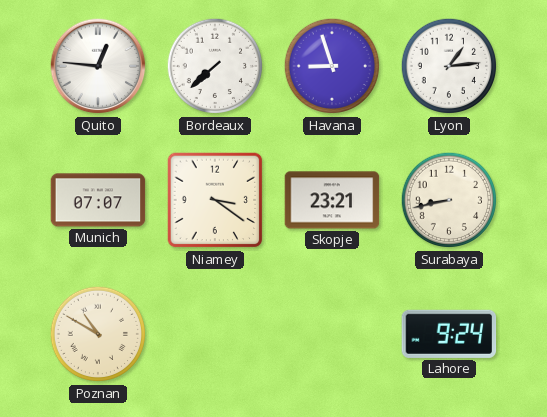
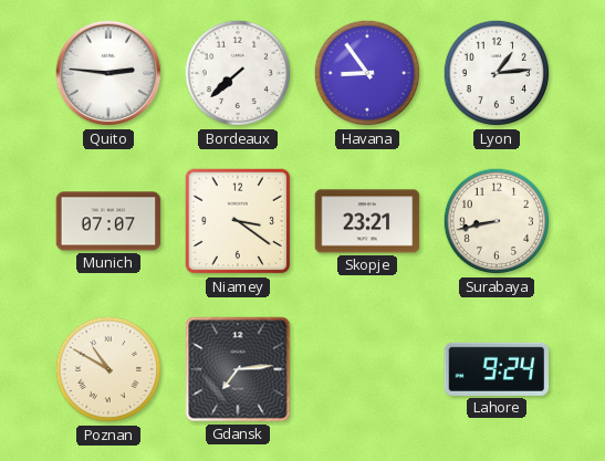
Quito: 12:46 -> 2:46
Havana: 8:57 -> 8:54
Gdansk: none -> 7:14
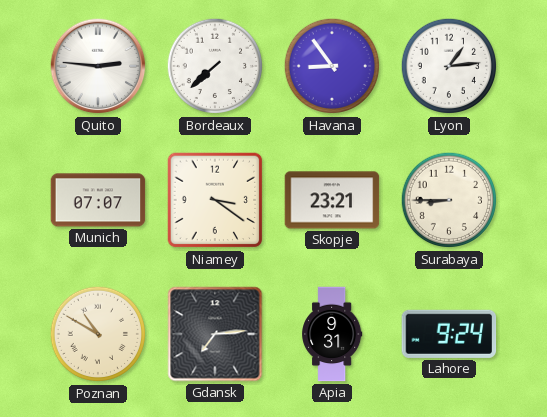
Surabaya: 8:43 -> 8:45
Apia: none -> 9:31
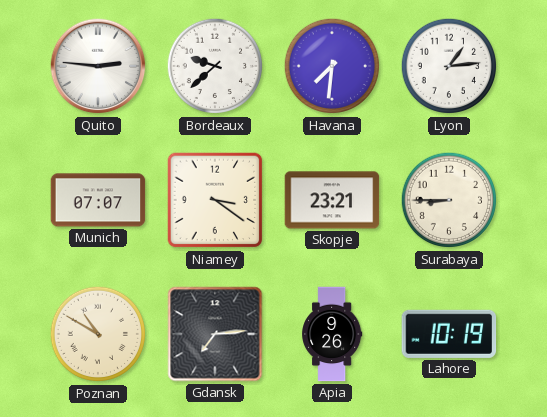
Bordeaux: 7:38 -> 9:38
Havana: 8:54 -> 7:31
Apia: 9:31 -> 9:26
Lahore: 9:24 -> 10:19
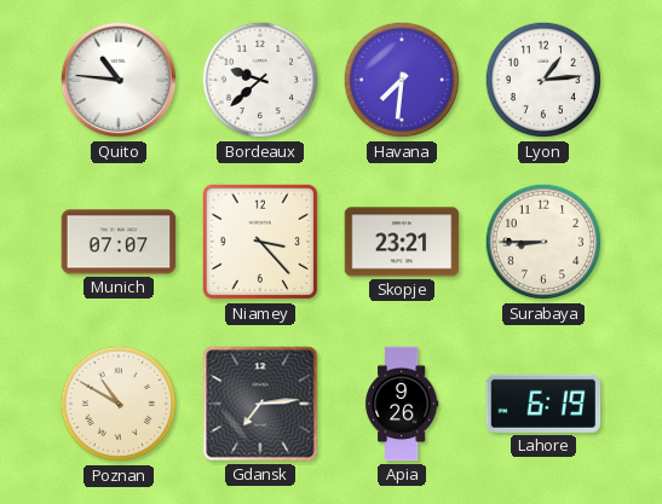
Quito: 2:46 -> 10:46
Niamey: 3:21 -> 3:23
Lahore: 10:19 -> 6:19
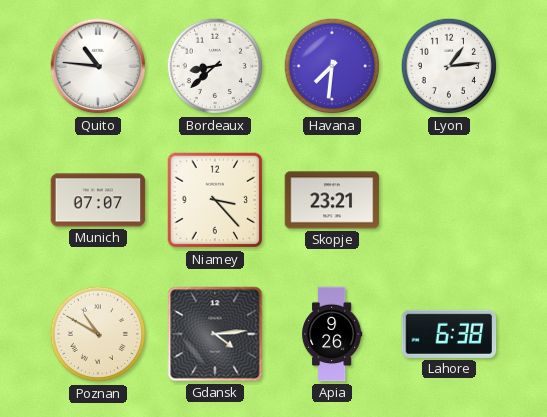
Bordeaux: 9:38 -> 8:38
Surabaya: 8:45 -> none
Gdansk: 7:14 -> 4:14
Lahore: 6:19 -> 6:38
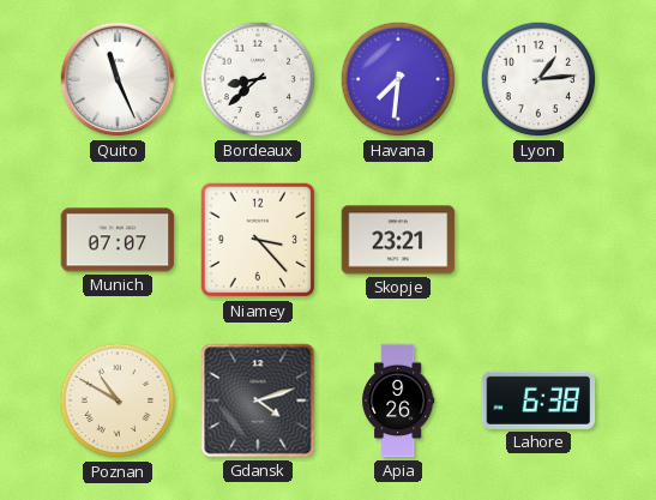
Quito: 10:46 -> 11:26
Gdansk: 4:14 -> 4:12
